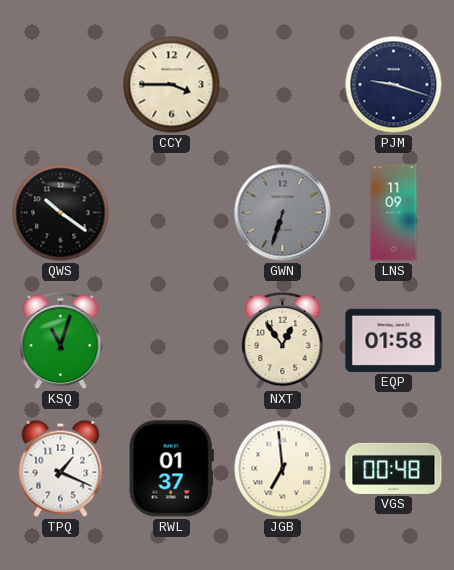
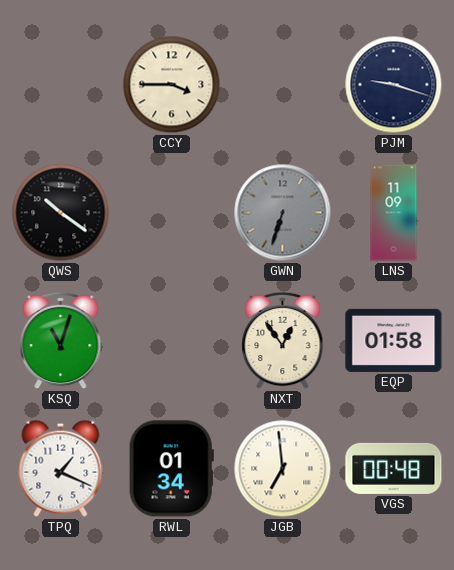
RWL: 01:37 -> 01:34
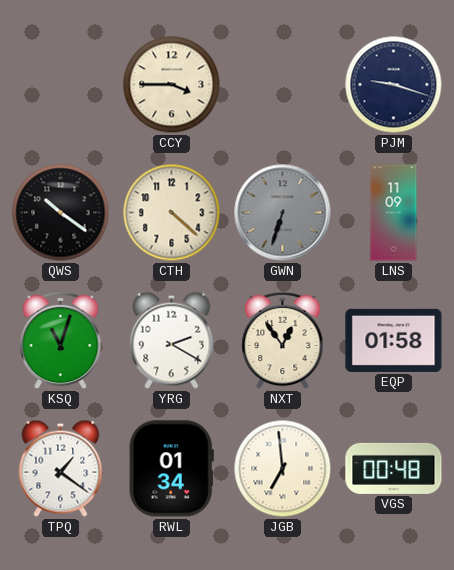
CTH: none -> 4:22
YRG: none -> 2:20
TPQ: 1:19 -> 1:21
